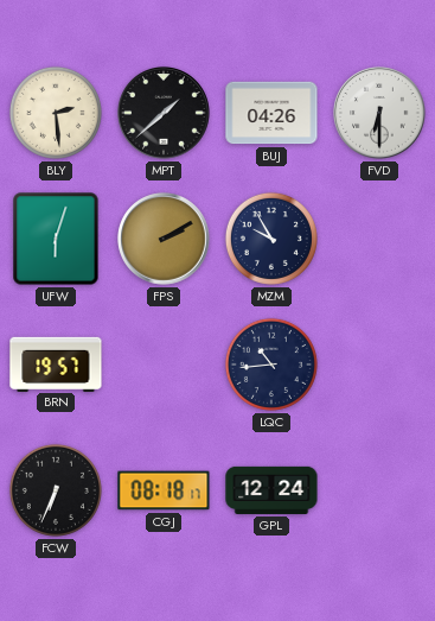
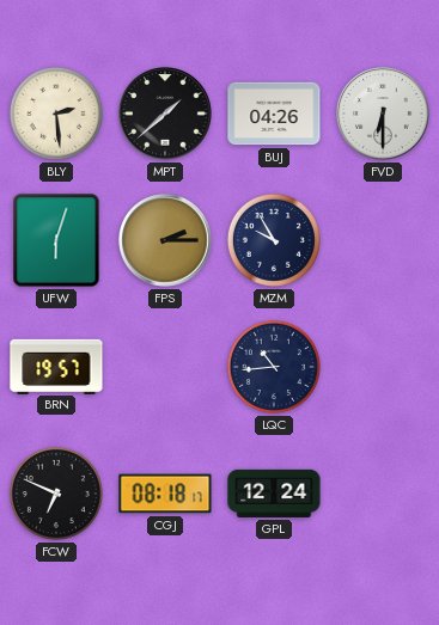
FPS: 2:10 -> 2:15
FCW: 6:34 -> 6:49
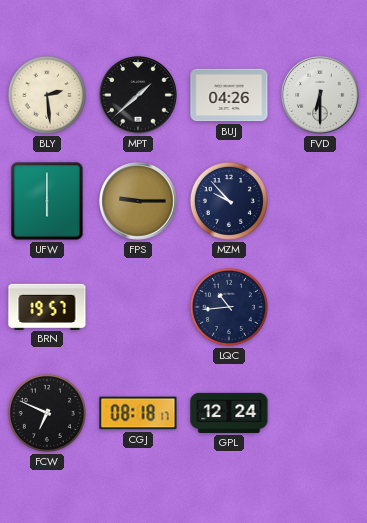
UFW: 6:03 -> 6:00
FPS: 2:15 -> 9:15
MZM: 9:55 -> 9:53
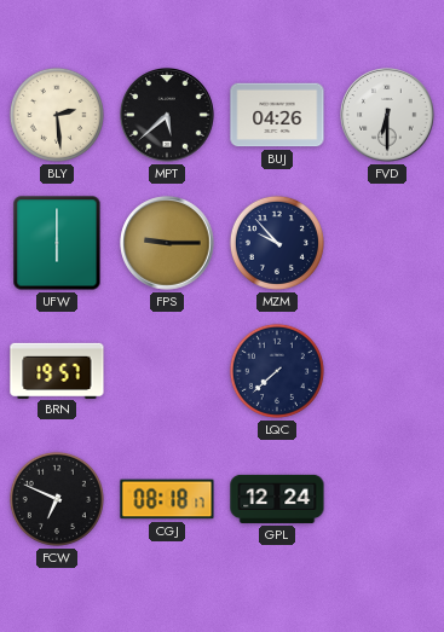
MPT: 1:38 -> 5:38
LQC: 10:44 -> 7:38
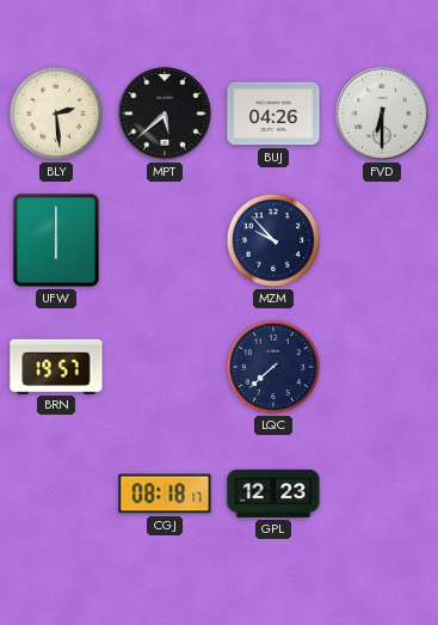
FPS: 9:15 -> none
FCW: 6:49 -> none
GPL: 12:24 -> 12:23
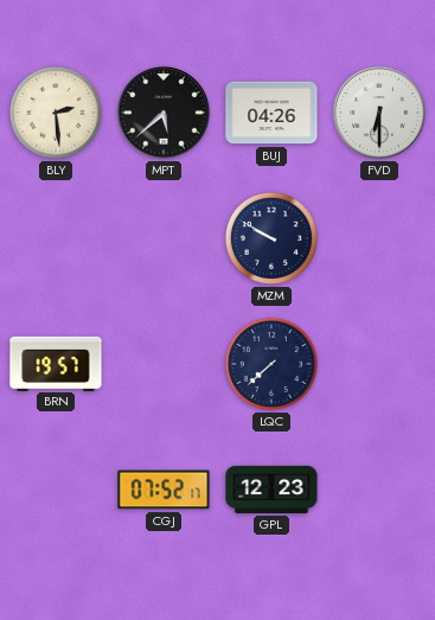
UFW: 6:00 -> none
MZM: 9:53 -> 9:50
CGJ: 08:18 -> 07:52
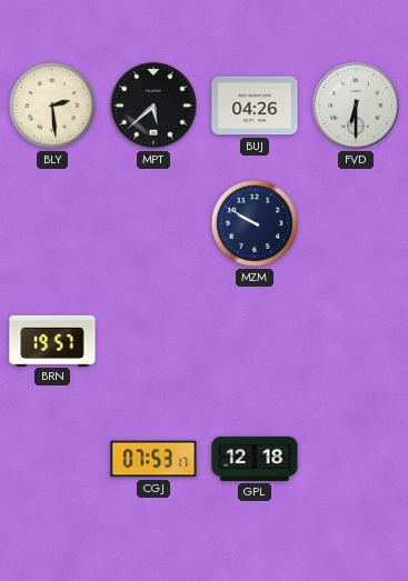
LQC: 7:38 -> none
CGJ: 07:52 -> 07:53
GPL: 12:23 -> 12:18
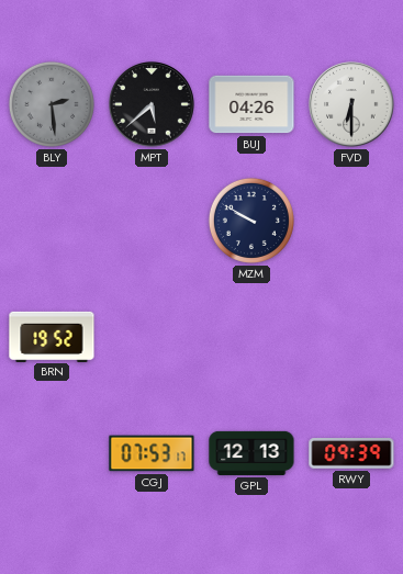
BLY dial: cream -> grey
BRN: 19:57 -> 19:52
GPL: 12:18 -> 12:13
RWY: none -> 09:39
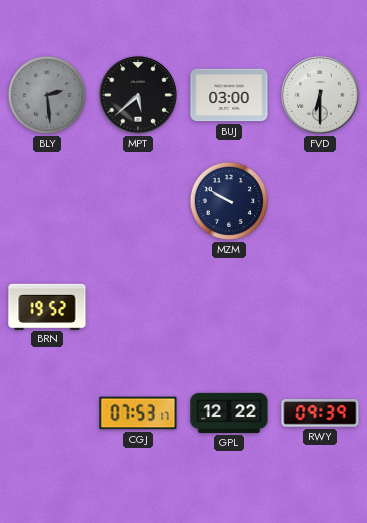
BUJ: 04:26 -> 03:00
GPL: 12:13 -> 12:22
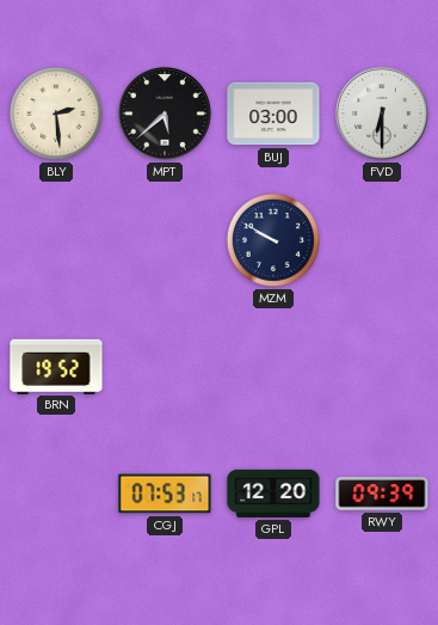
BLY dial: grey -> cream
GPL: 12:22 -> 12:20
